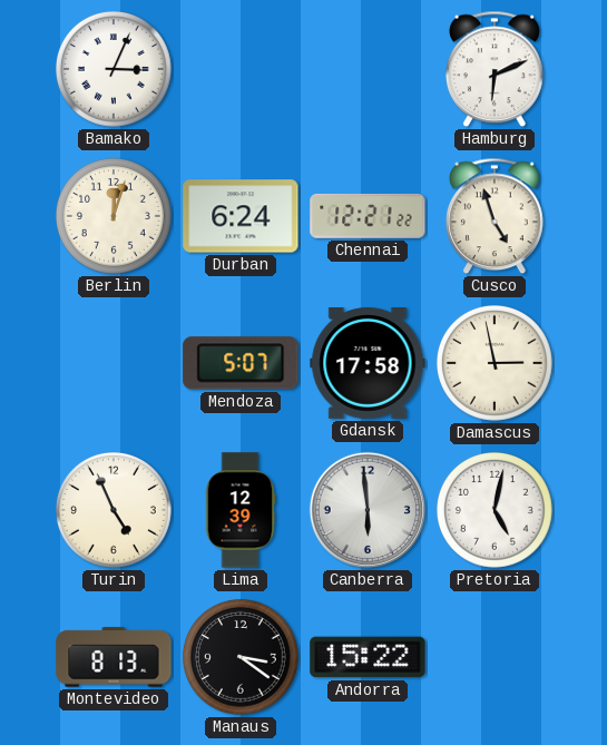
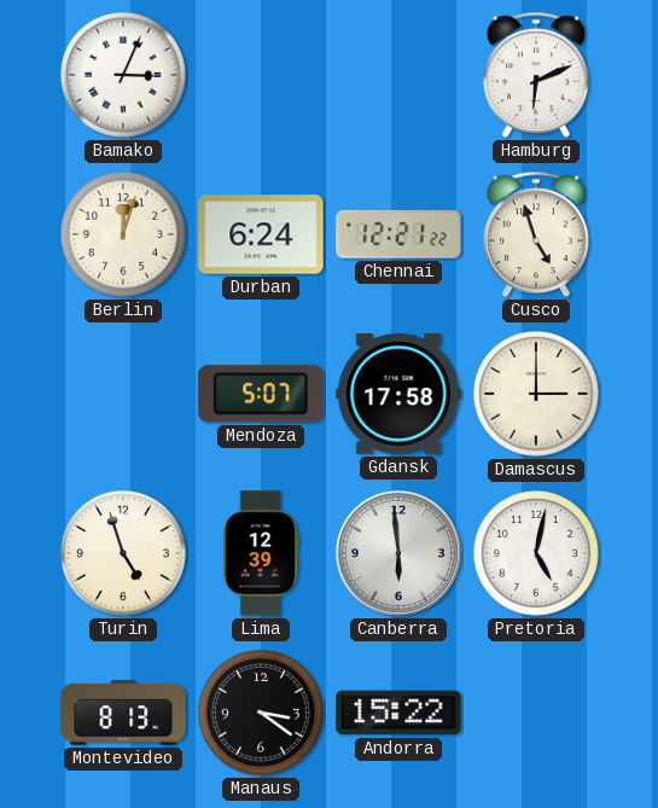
Damascus: 2:58 -> 3:00
Turin: 4:56 -> 4:57
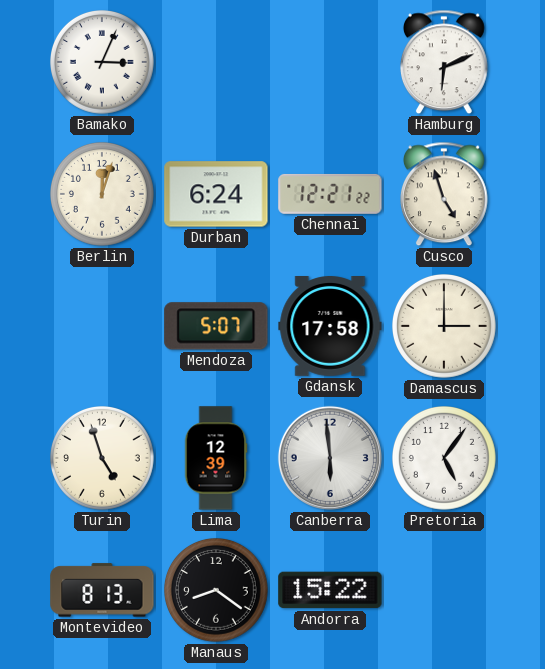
Pretoria: 5:02 -> 5:06
Manaus: 3:21 -> 8:21
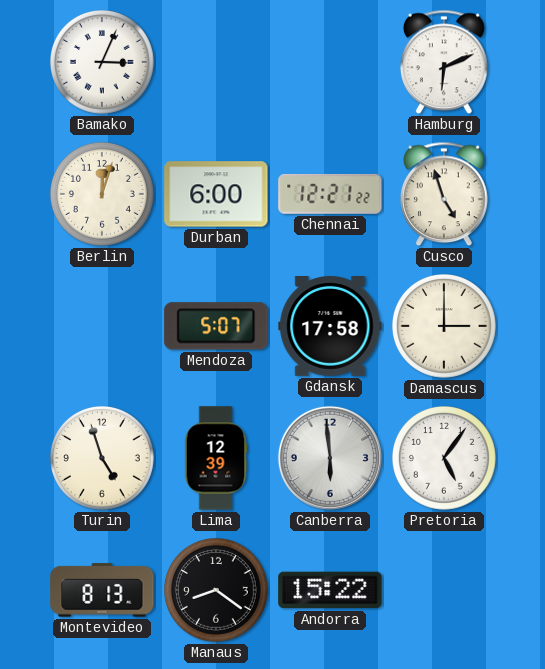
Durban: 6:24 -> 6:00
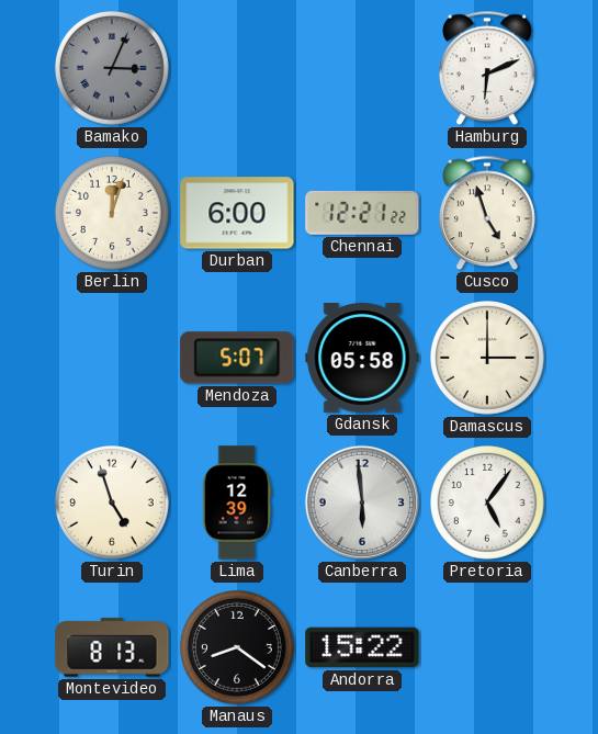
Bamako dial: white -> grey
Gdansk: 17:58 -> 05:58
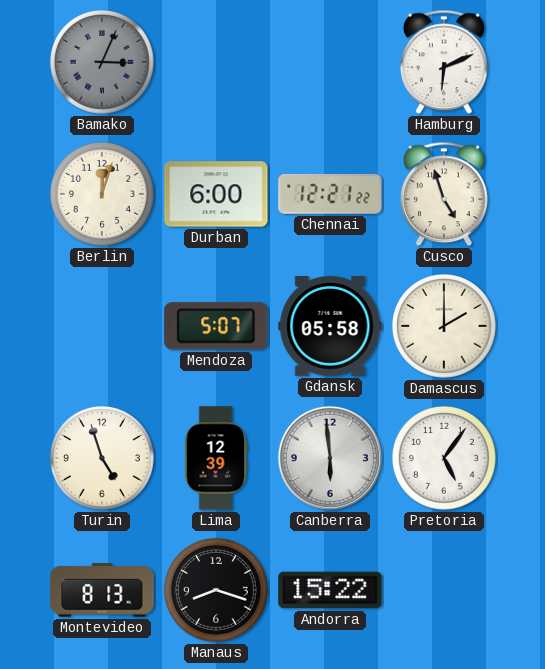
Damascus: 3:00 -> 2:00
Manaus: 8:21 -> 8:18
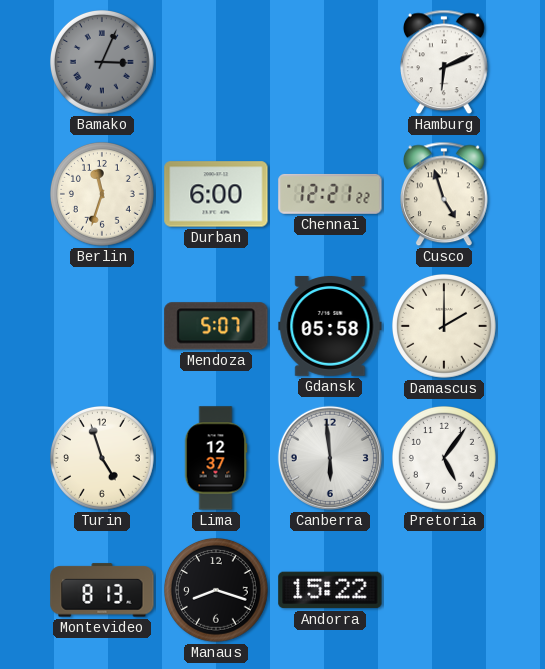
Berlin: 12:03 -> 11:33
Lima: 12:39 -> 12:37
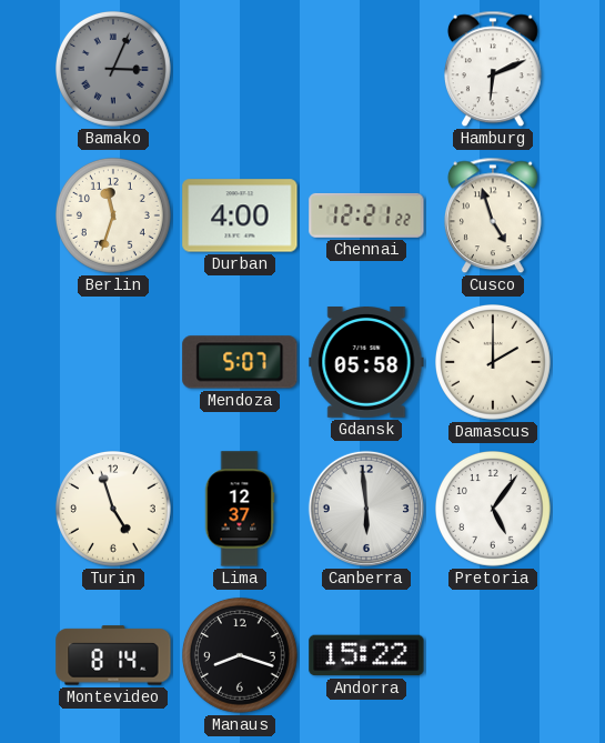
Durban: 6:00 -> 4:00
Montevideo: 8:13 -> 8:14
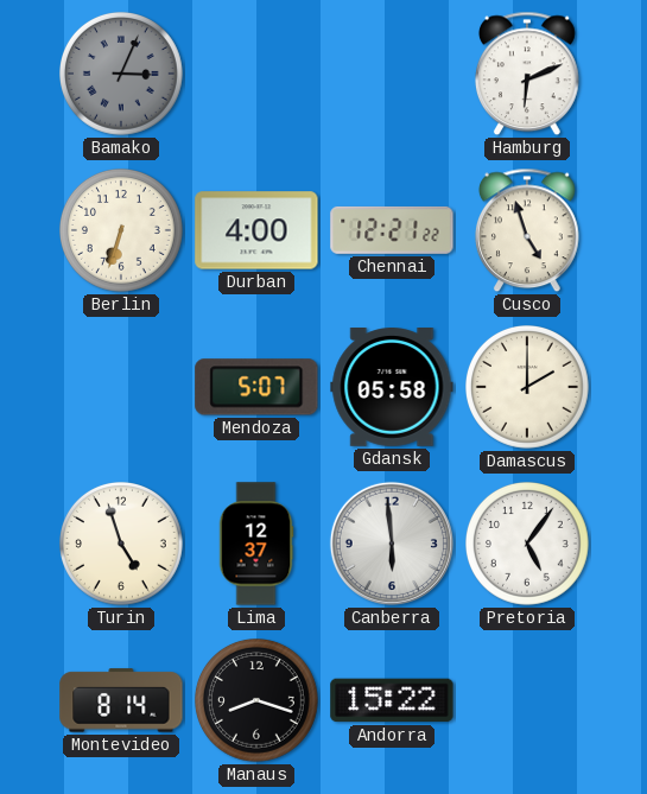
Berlin: 11:33 -> 6:33
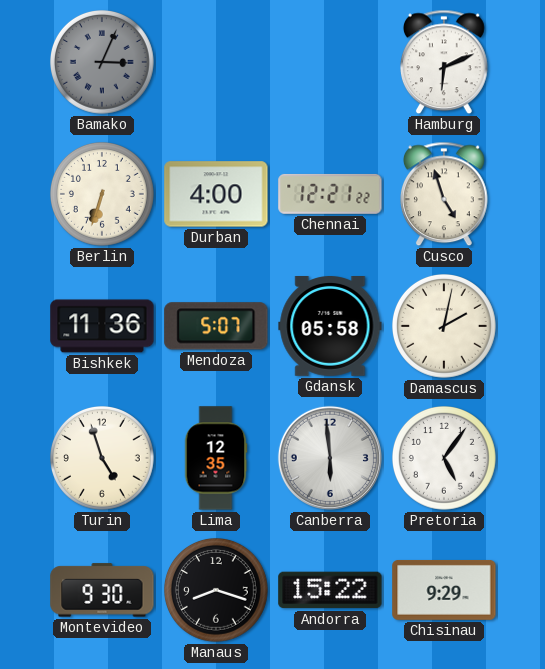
Bishkek: none -> 11:36
Damascus: 2:00 -> 2:02
Lima: 12:37 -> 12:35
Montevideo: 8:14 -> 9:30
Chisinau: none -> 9:29
